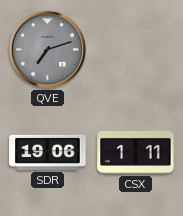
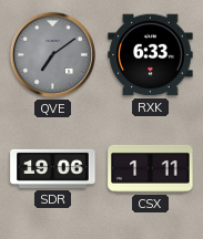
QVE: 7:12 -> 7:09
RXK: none -> 6:33
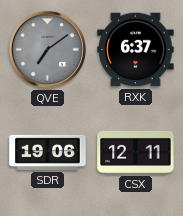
RXK: 6:33 -> 6:37
CSX: 1:11 -> 12:11
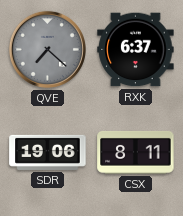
QVE: 7:09 -> 7:22
CSX: 12:11 -> 8:11
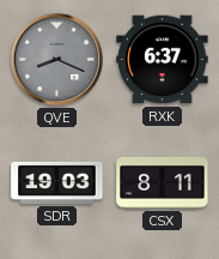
QVE: 7:22 -> 8:19
SDR: 19:06 -> 19:03
